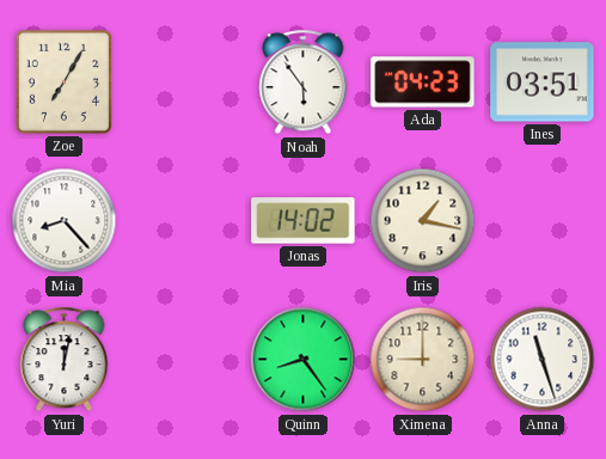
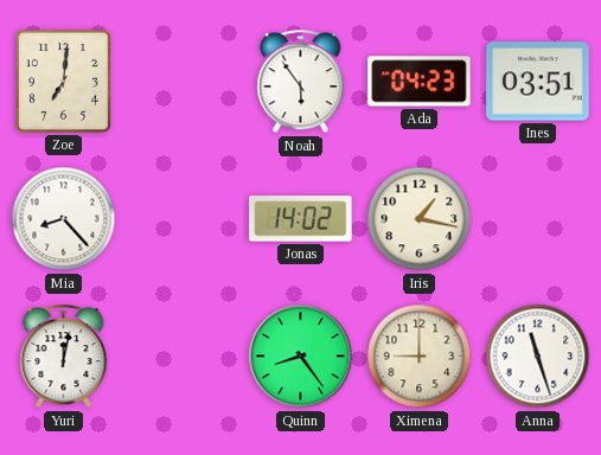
Zoe: 7:05 -> 7:01
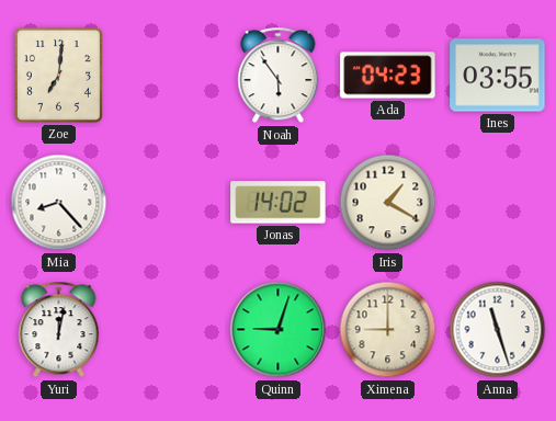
Ines: 03:51 -> 03:55
Iris: 1:17 -> 1:20
Quinn: 8:24 -> 9:03
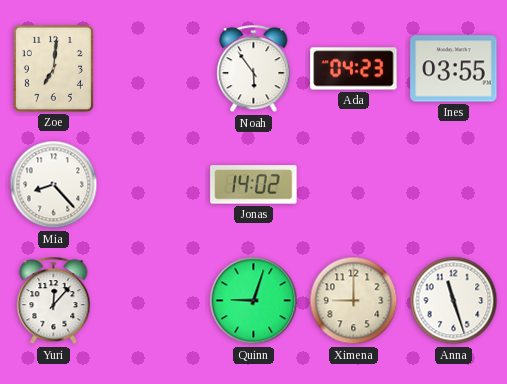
Iris: 1:20 -> none
Yuri: 12:02 -> 12:07
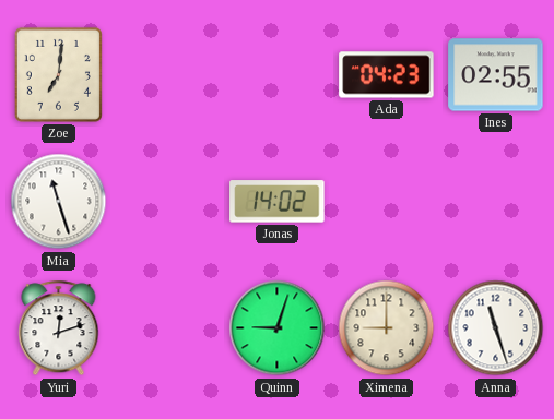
Noah: 5:54 -> none
Ines: 03:55 -> 02:55
Mia: 8:23 -> 11:27
Yuri: 12:07 -> 12:12
